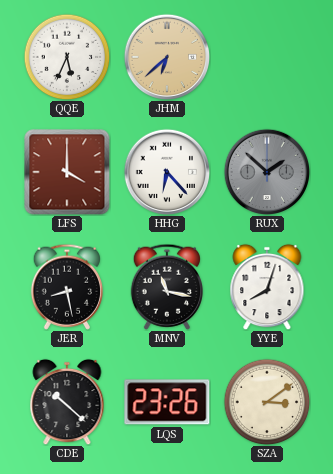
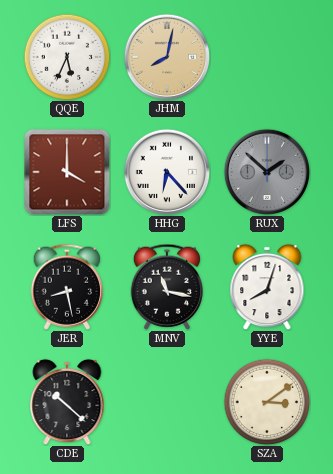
JHM: 6:38 -> 8:02
LQS: 23:26 -> none
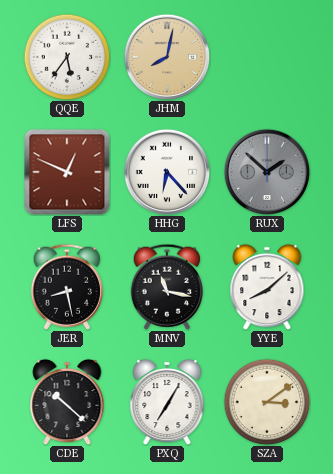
QQE: 5:34 -> 5:36
LFS: 4:00 -> 12:49
YYE: 8:03 -> 8:08
PXQ: none -> 7:05
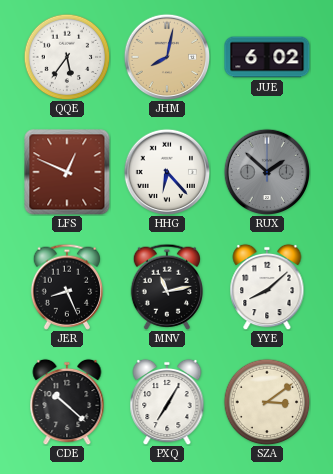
JUE: none -> 6:02
JER: 8:28 -> 8:26
MNV: 11:17 -> 11:13
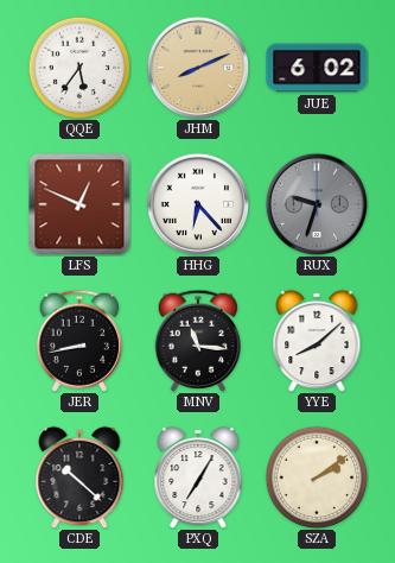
JHM: 8:02 -> 8:11
RUX: 1:52 -> 9:33
JER: 8:26 -> 8:43
MNV: 11:13 -> 11:16
SZA: 3:09 -> 2:09
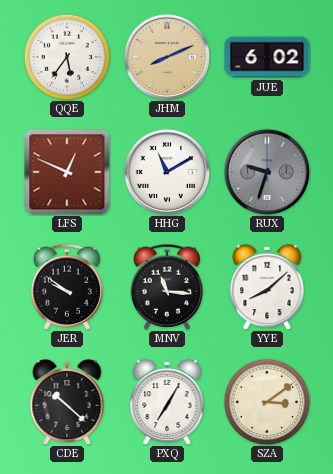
HHG: 6:23 -> 11:10
JER: 8:43 -> 9:51
SZA: 2:09 -> 3:09
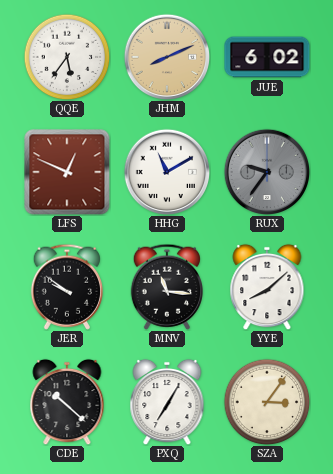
RUX: 9:33 -> 9:36
SZA: 3:09 -> 3:06
